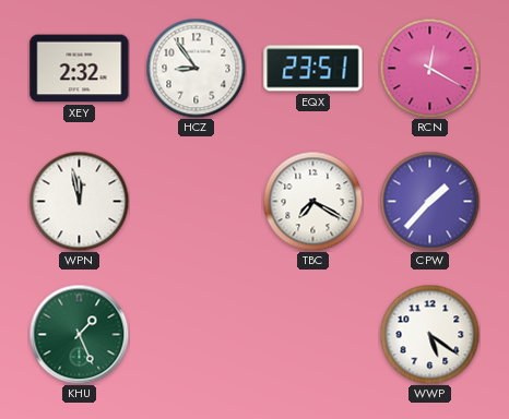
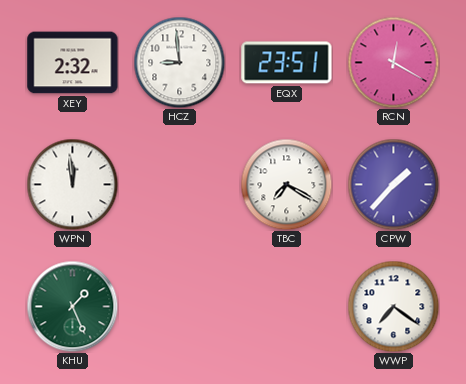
HCZ: 8:54 -> 8:59
WPN: 11:58 -> 11:59
WWP: 5:21 -> 7:21
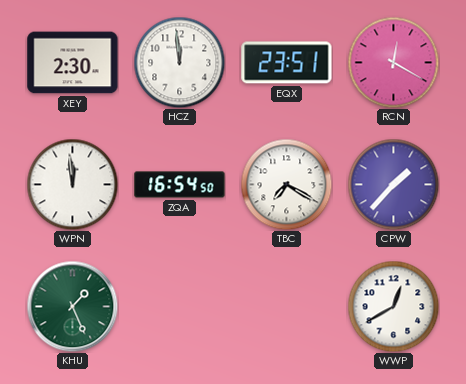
XEY: 2:32 -> 2:30
HCZ: 8:59 -> 11:59
ZQA: none -> 16:54
WWP: 7:21 -> 12:40
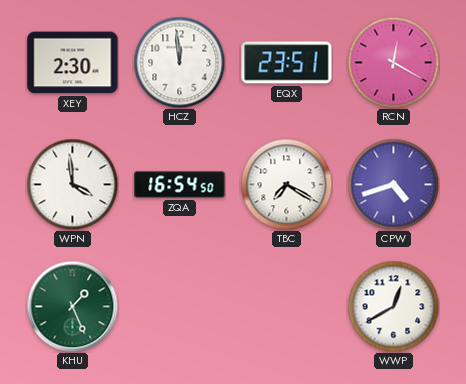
WPN: 11:59 -> 3:59
CPW: 1:37 -> 4:42
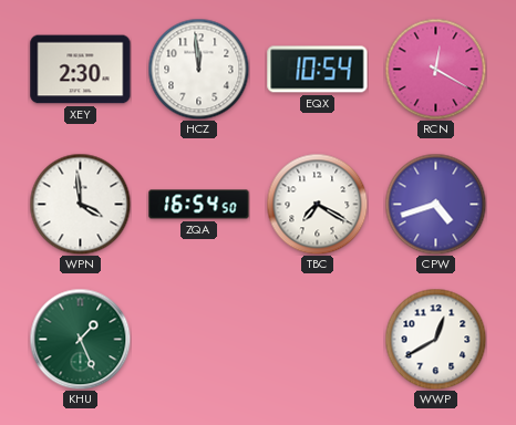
EQX: 23:51 -> 10:54
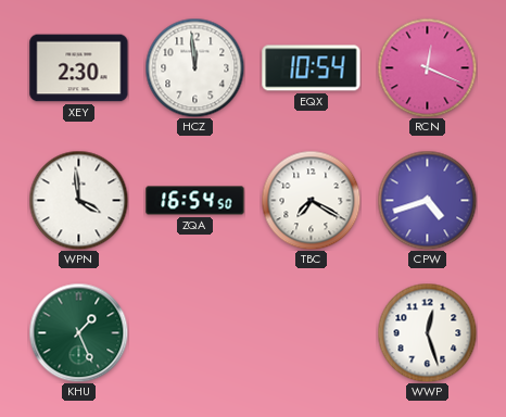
RCN: 12:20 -> 12:19
WWP: 12:40 -> 12:27
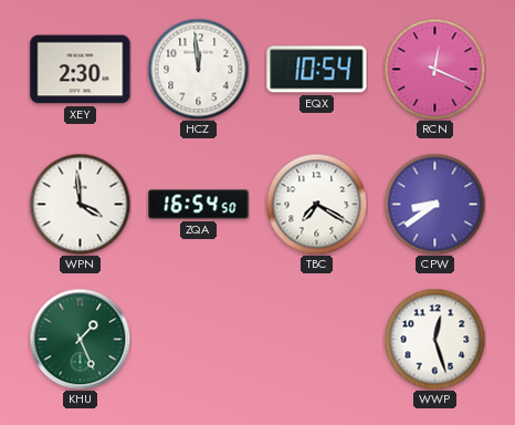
CPW: 4:42 -> 8:39
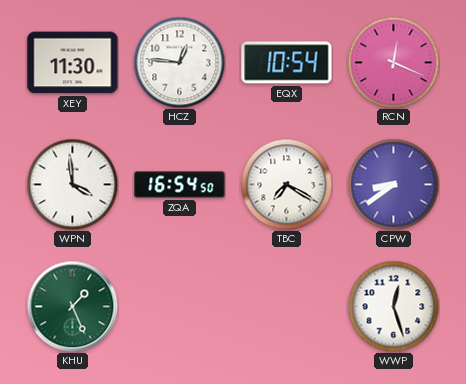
XEY: 2:30 -> 11:30
HCZ: 11:59 -> 12:46
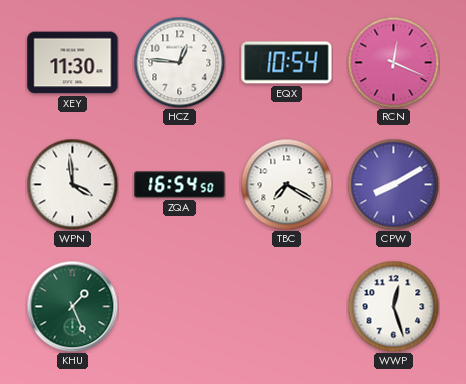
CPW: 8:39 -> 8:10
